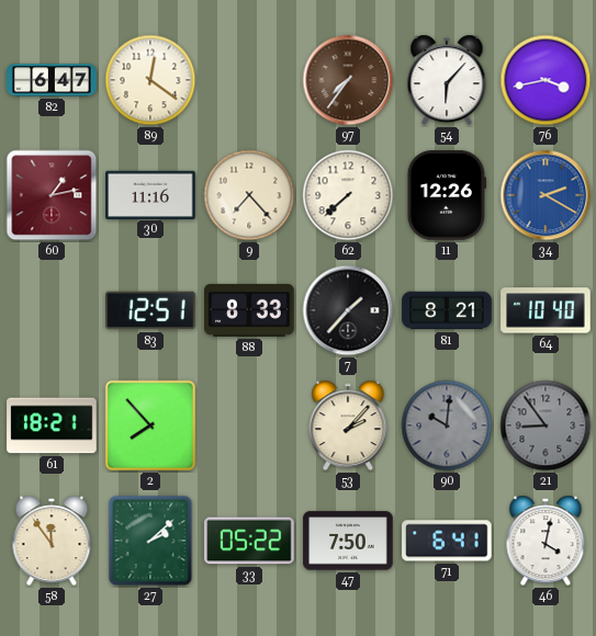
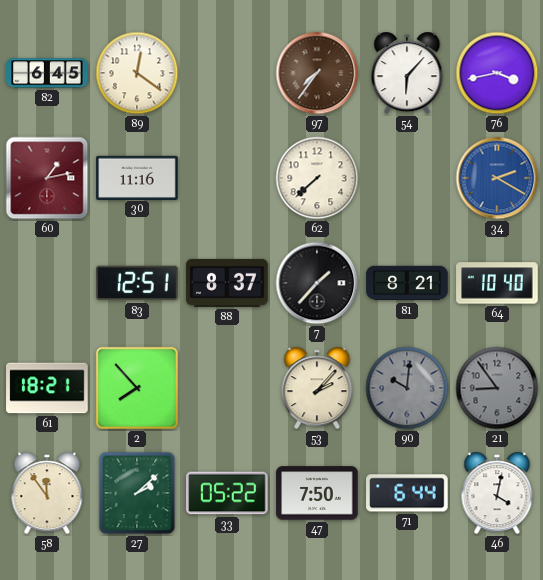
82: 6:47 -> 6:45
9: 7:23 -> none
11: 12:26 -> none
88: 8:33 -> 8:37
71: 6:41 -> 6:44
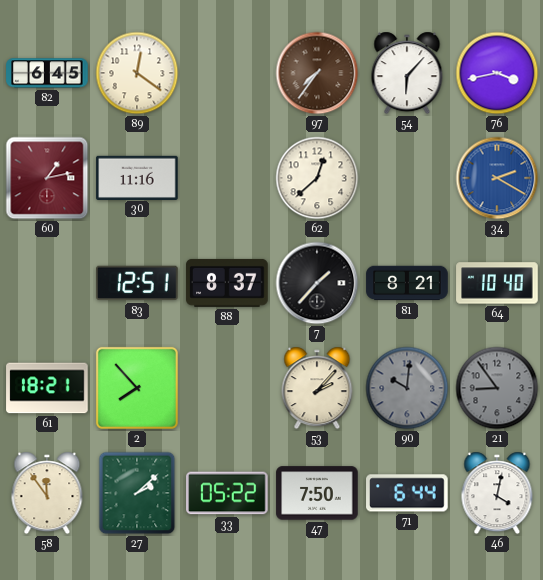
62: 7:38 -> 12:38
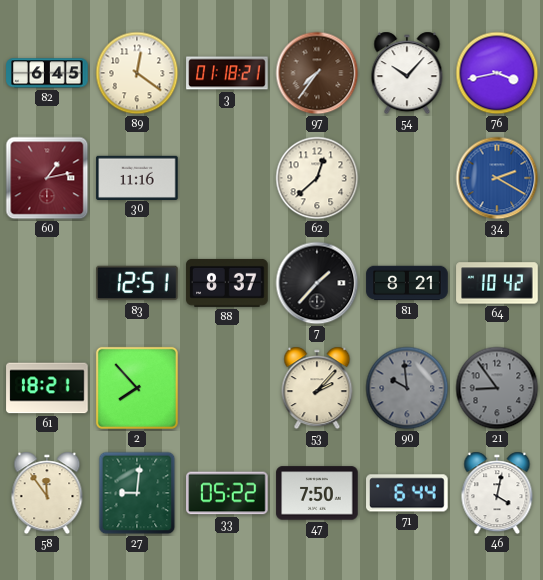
3: none -> 01:18
54: 6:07 -> 10:07
64: 10:40 -> 10:42
90: 10:01 -> 9:59
27: 2:08 -> 9:01
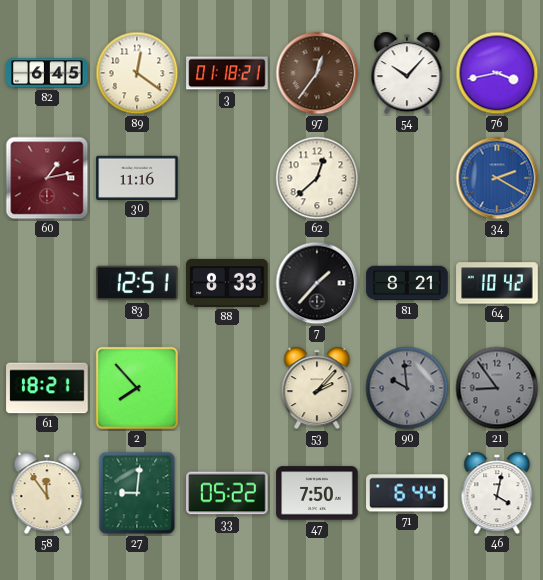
97: 7:36 -> 12:36
88: 8:37 -> 8:33
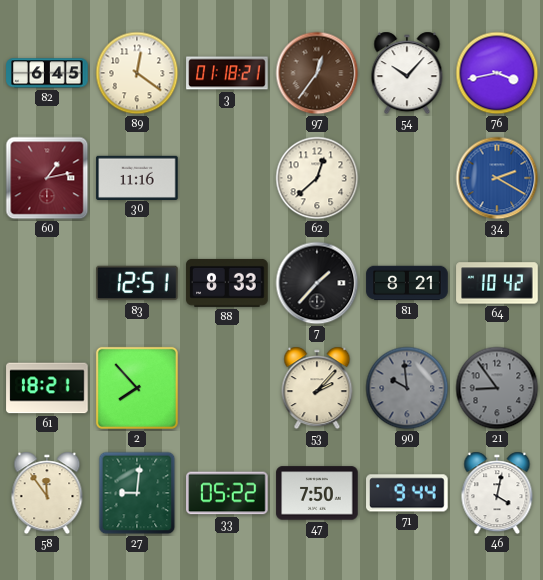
71: 6:44 -> 9:44
